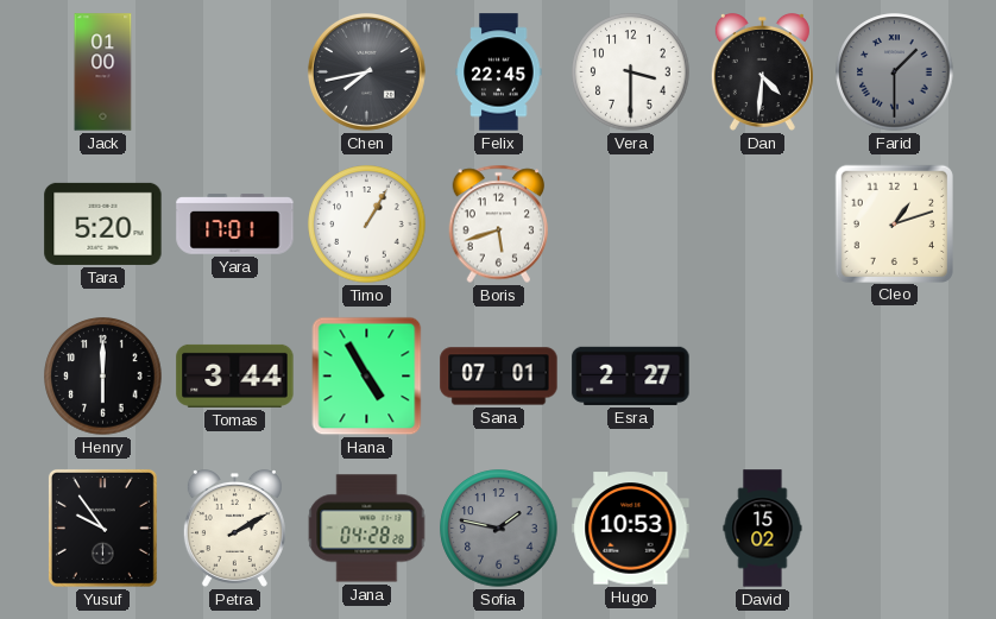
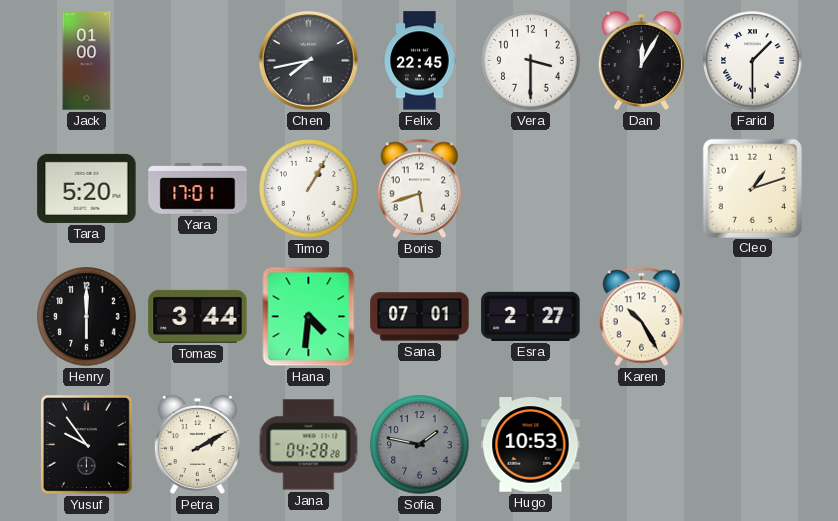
Dan: 4:31 -> 12:05
Farid dial: grey -> white
Hana: 4:55 -> 4:31
Karen: none -> 10:25
David: 15:02 -> none
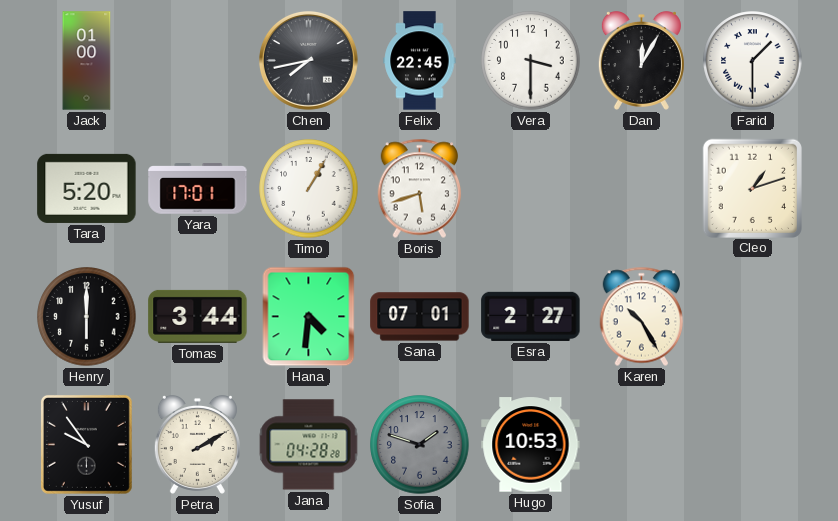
Sofia: 1:47 -> 1:48
